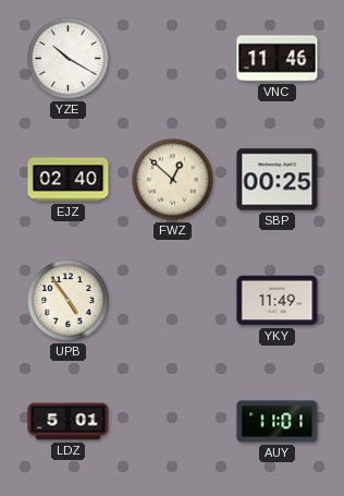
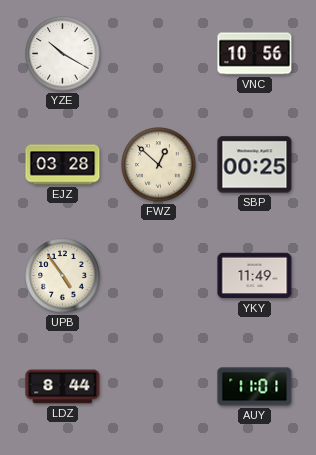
VNC: 11:46 -> 10:56
EJZ: 02:40 -> 03:28
LDZ: 5:01 -> 8:44
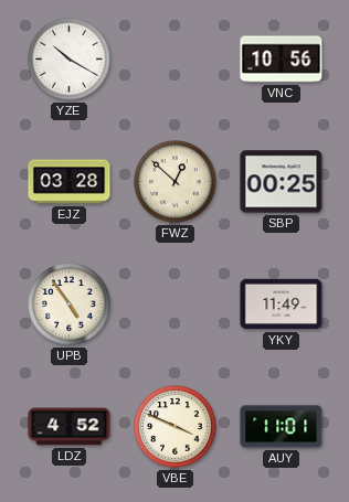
LDZ: 8:44 -> 4:52
VBE: none -> 3:49
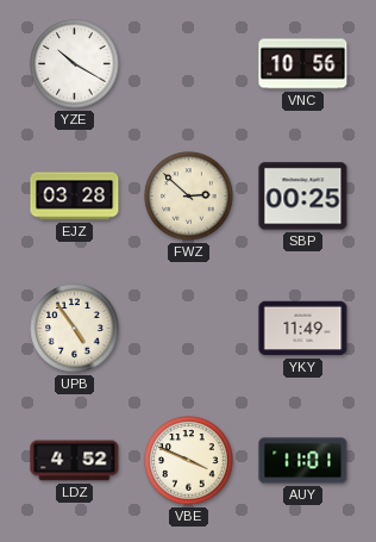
FWZ: 12:52 -> 2:52
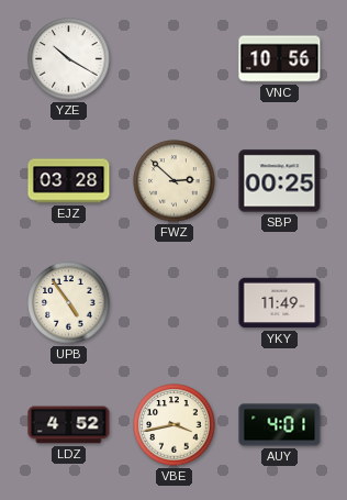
VBE: 3:49 -> 3:43
AUY: 11:01 -> 4:01
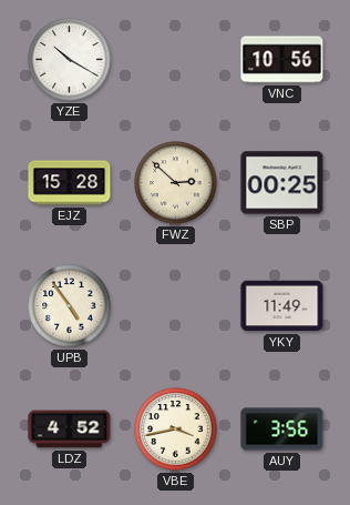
EJZ: 03:28 -> 15:28
AUY: 4:01 -> 3:56
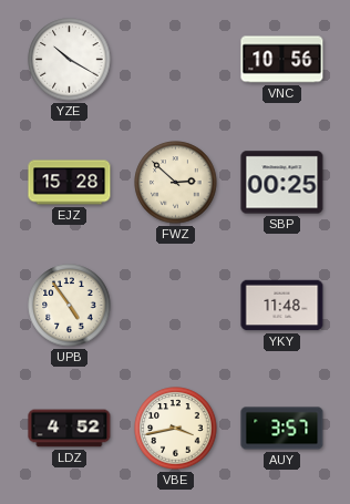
YKY: 11:49 -> 11:48
AUY: 3:56 -> 3:57
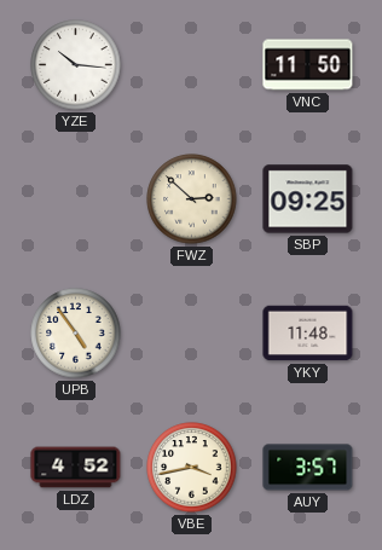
YZE: 10:20 -> 10:16
VNC: 10:56 -> 11:50
EJZ: 15:28 -> none
SBP: 00:25 -> 09:25
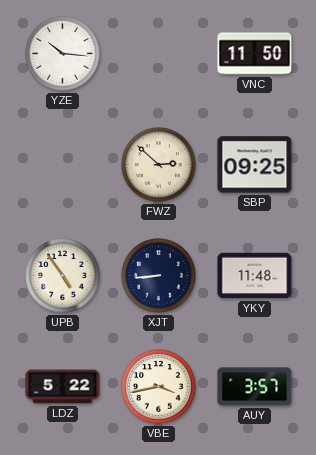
XJT: none -> 8:44
LDZ: 4:52 -> 5:22
